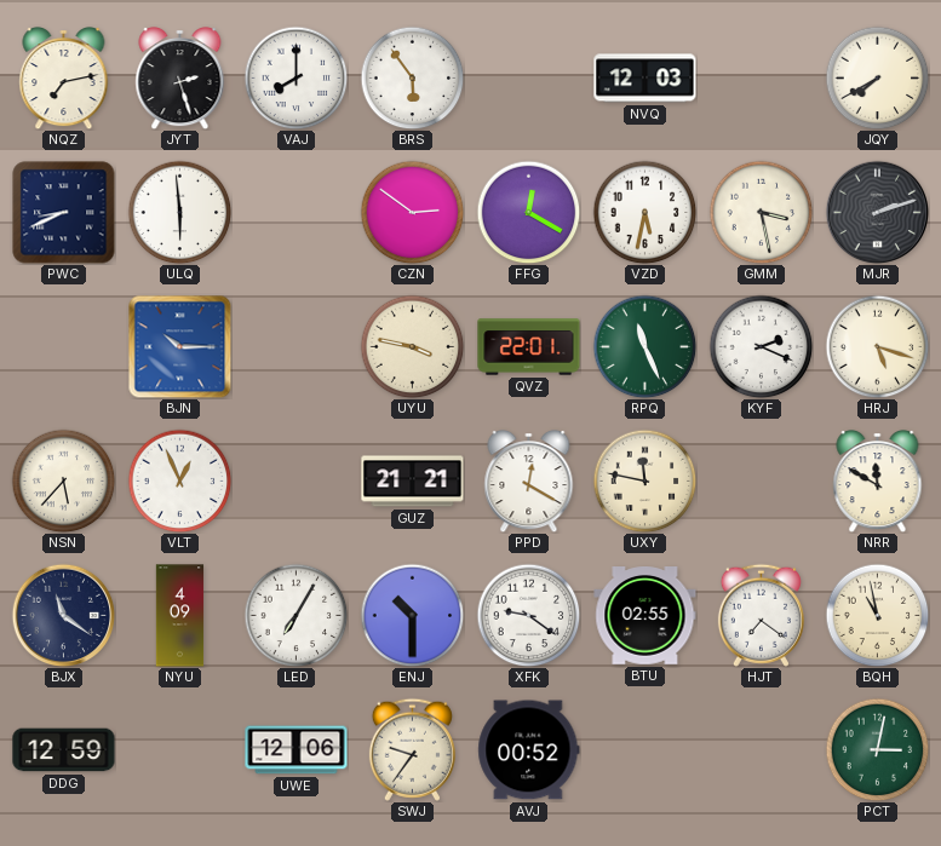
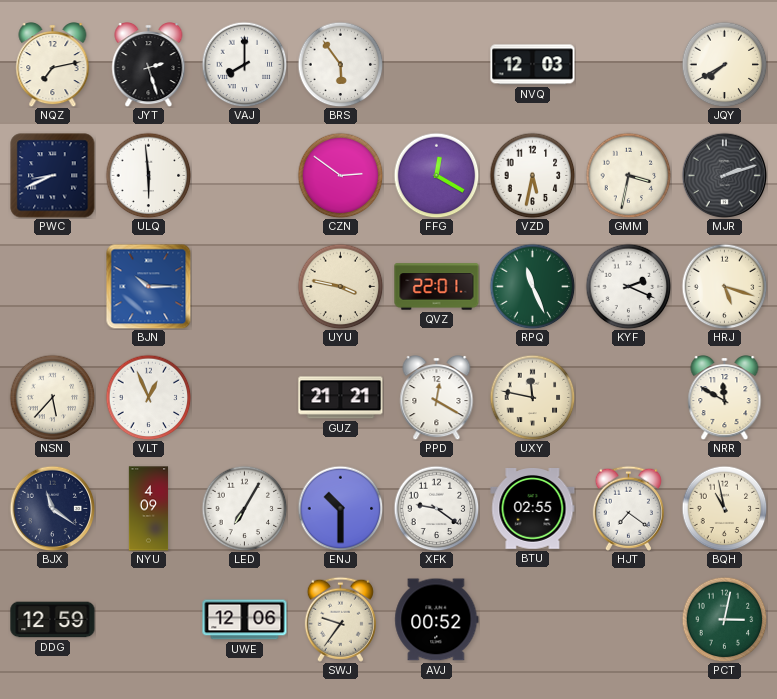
GMM: 3:28 -> 3:32
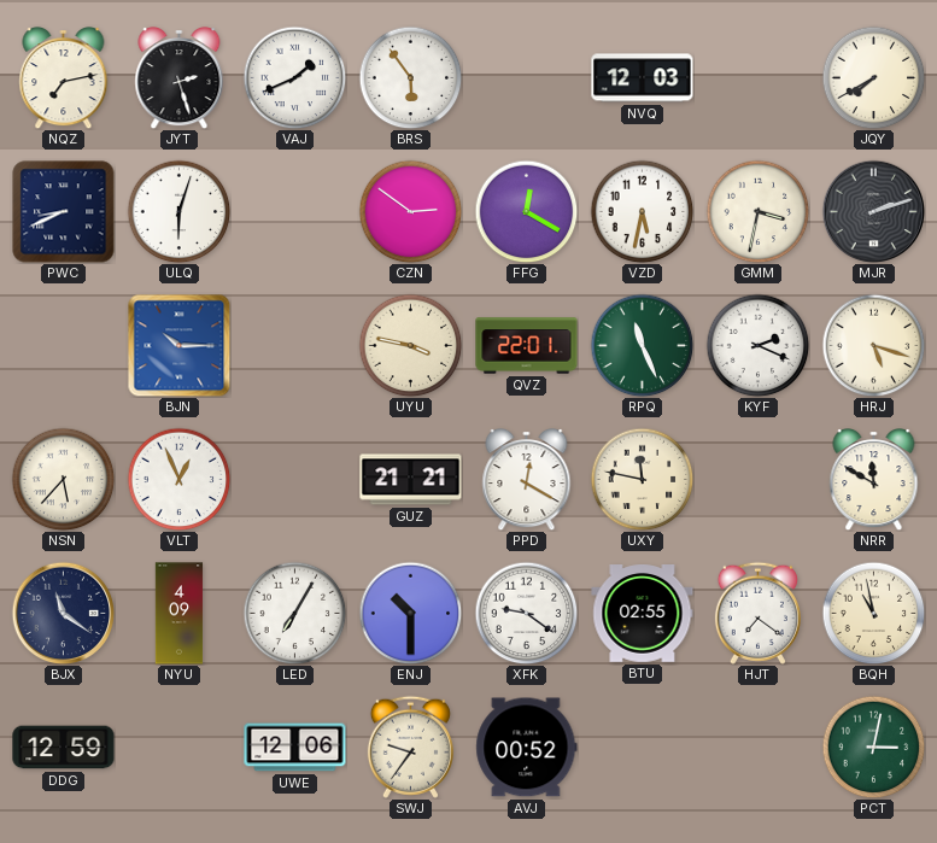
VAJ: 8:00 -> 1:41
ULQ: 5:59 -> 6:03
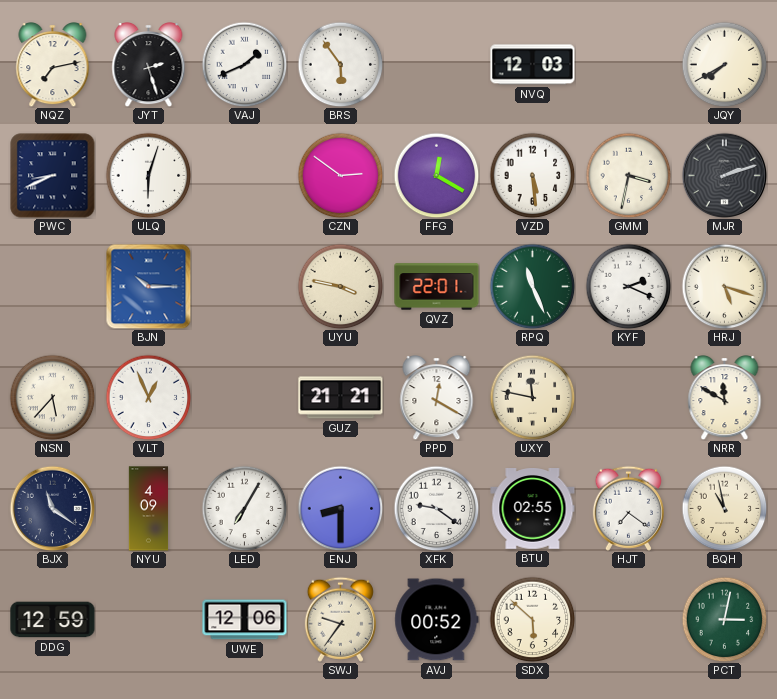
VZD: 5:32 -> 5:29
ENJ: 10:30 -> 8:30
SDX: none -> 5:52
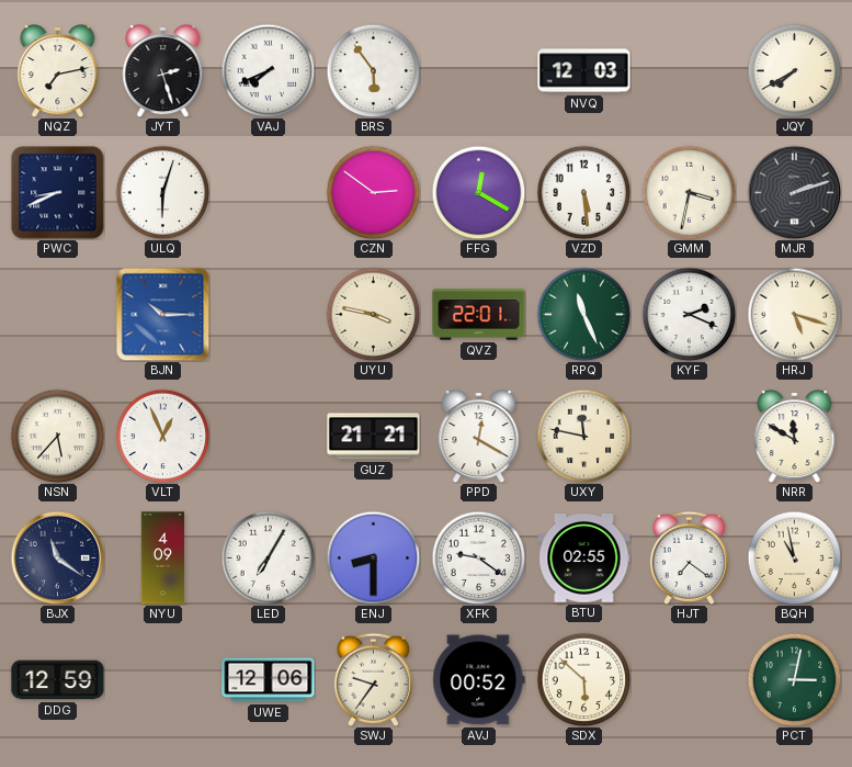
VAJ: 1:41 -> 7:41
